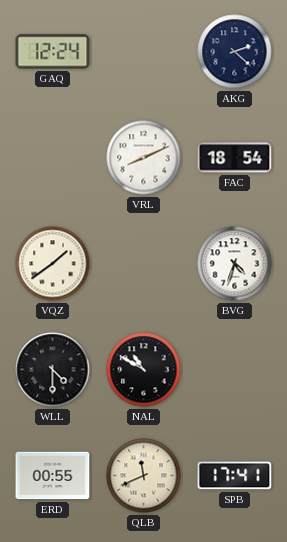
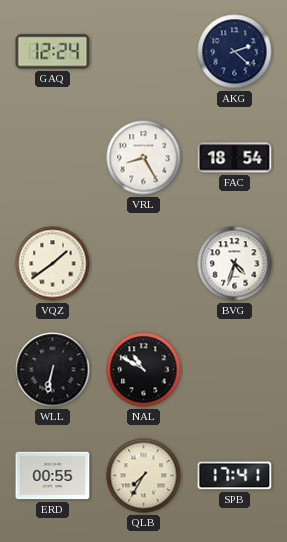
VRL: 8:11 -> 8:25
WLL: 4:30 -> 6:32
QLB: 11:41 -> 7:35
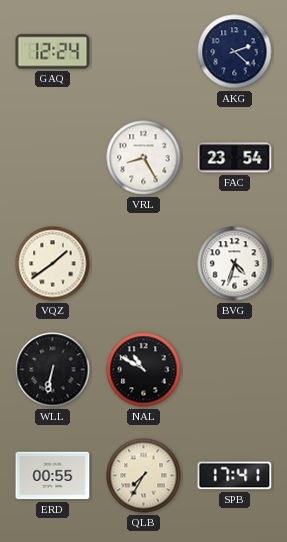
FAC: 18:54 -> 23:54
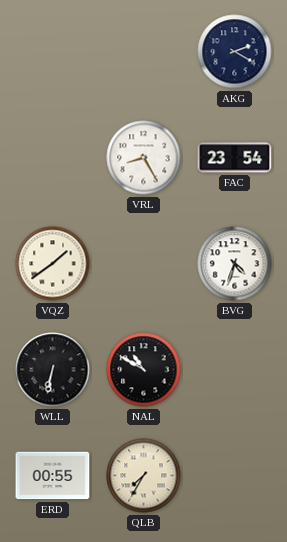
GAQ: 12:24 -> none
AKG: 2:22 -> 2:20
SPB: 17:41 -> none
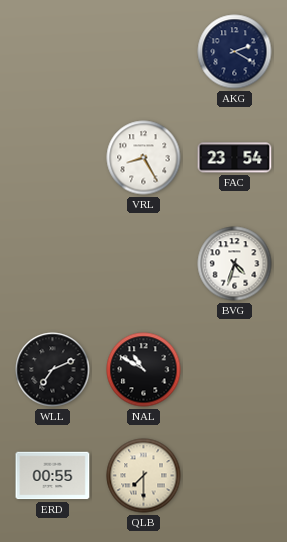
VQZ: 1:39 -> none
WLL: 6:32 -> 7:11
QLB: 7:35 -> 7:30
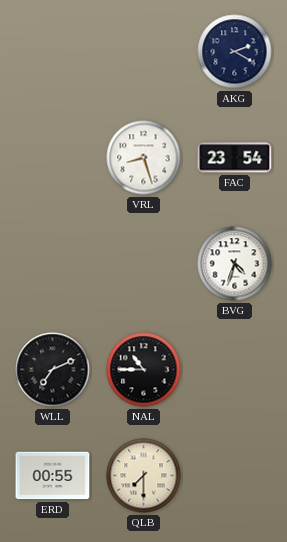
VRL: 8:25 -> 8:27
NAL: 10:50 -> 10:45
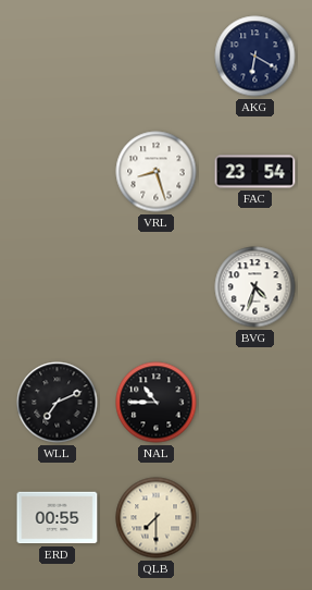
AKG: 2:20 -> 6:20
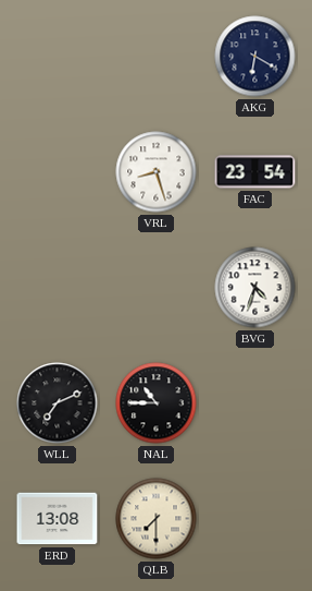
ERD: 00:55 -> 13:08
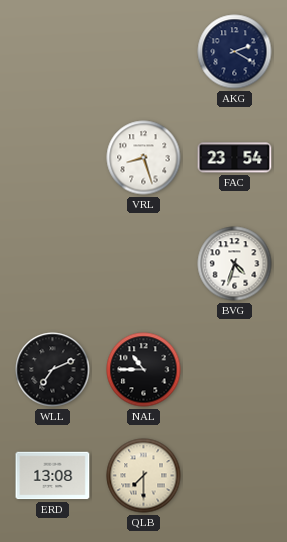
AKG: 6:20 -> 2:20
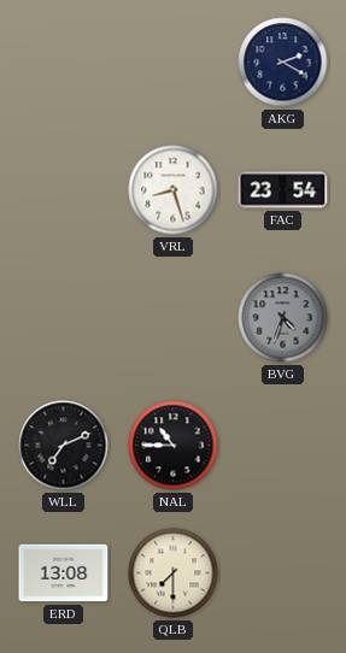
BVG dial: white -> grey
